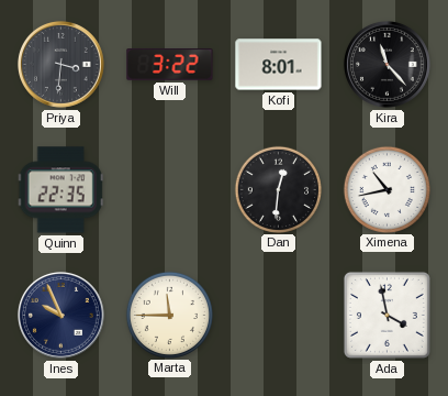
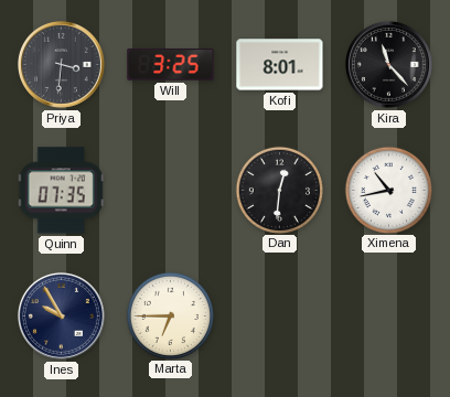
Will: 3:22 -> 3:25
Quinn: 22:35 -> 07:35
Ines: 9:56 -> 9:55
Marta: 11:45 -> 6:45
Ada: 3:58 -> none
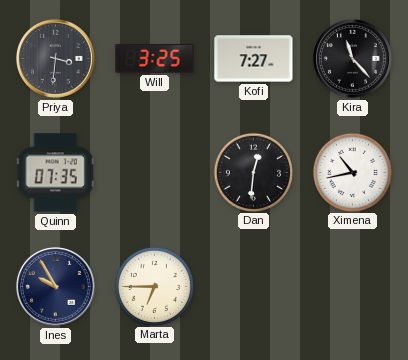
Kofi: 8:01 -> 7:27
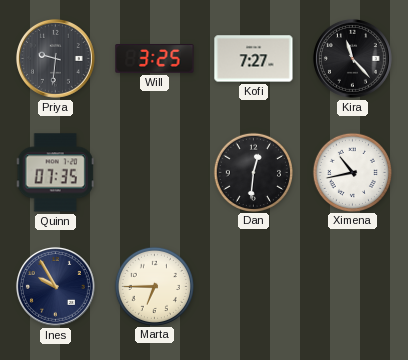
Priya: 3:31 -> 9:31
